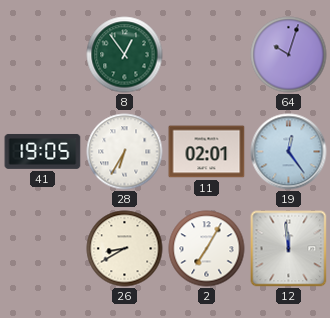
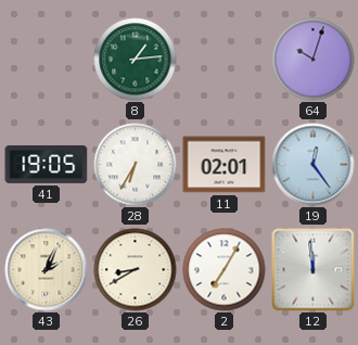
8: 12:54 -> 1:14
43: none -> 2:04
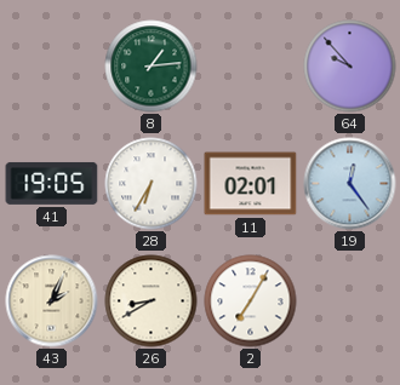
64: 10:03 -> 9:53
12: 11:59 -> none
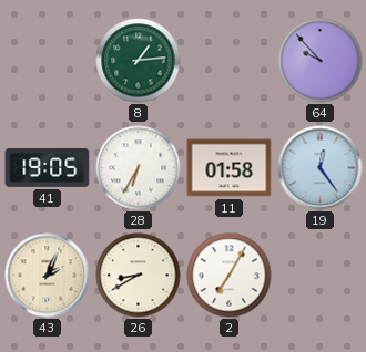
11: 02:01 -> 01:58
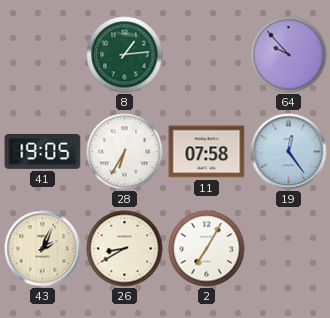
11: 01:58 -> 07:58
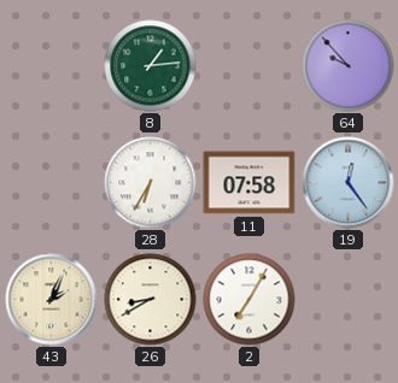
41: 19:05 -> none
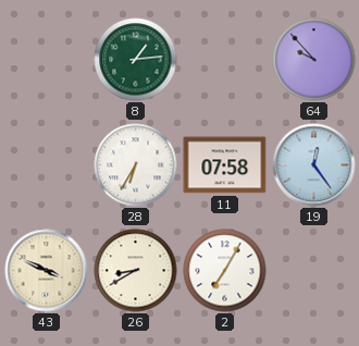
43: 2:04 -> 3:49
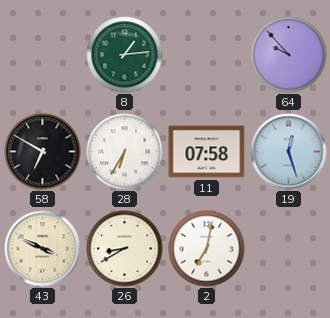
58: none -> 6:50
19: 12:24 -> 12:27
2: 7:05 -> 7:02
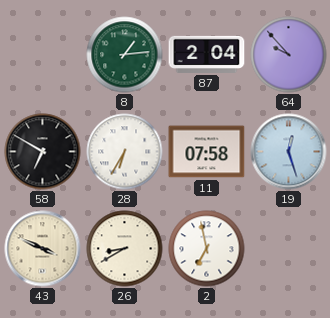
87: none -> 2:04
2: 7:02 -> 6:58
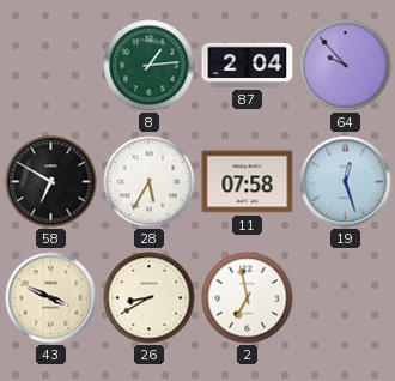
28: 6:35 -> 5:35
